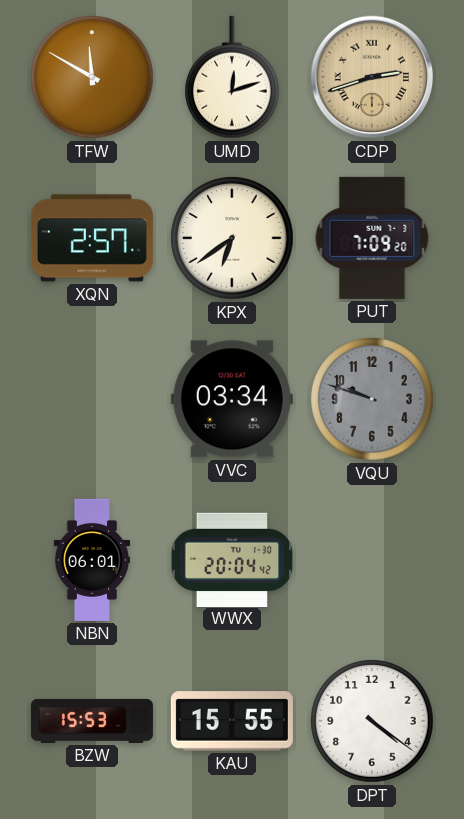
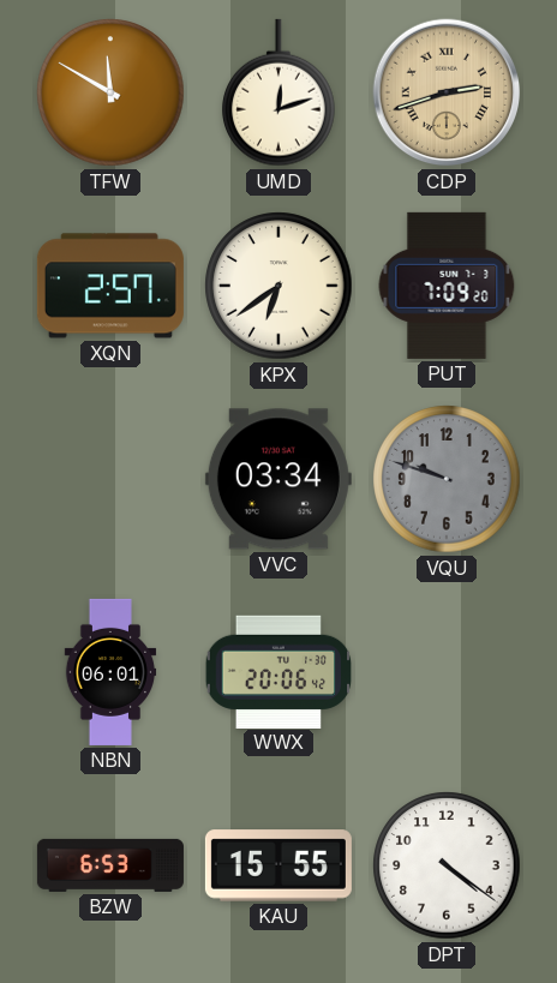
WWX: 20:04 -> 20:06
BZW: 15:53 -> 6:53
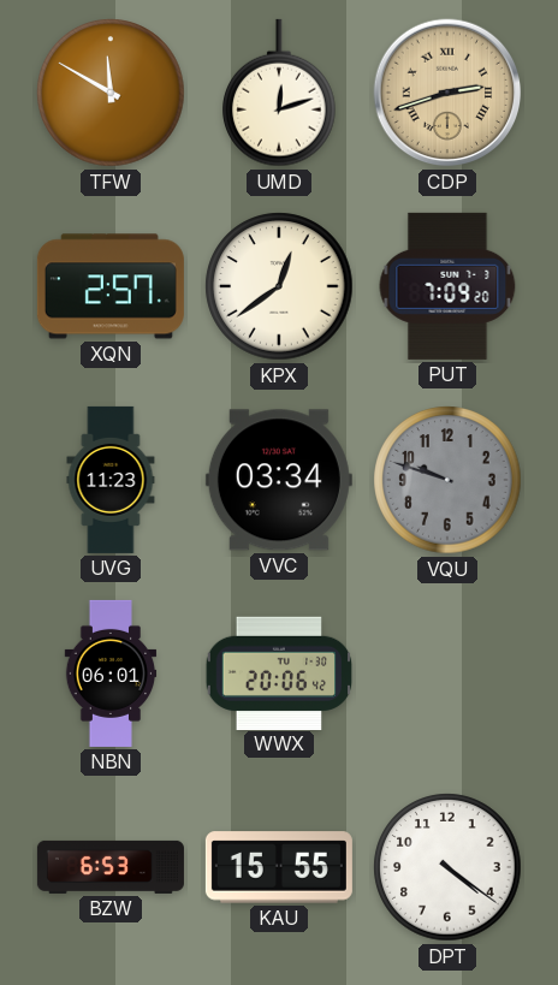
KPX: 6:39 -> 12:39
UVG: none -> 11:23
